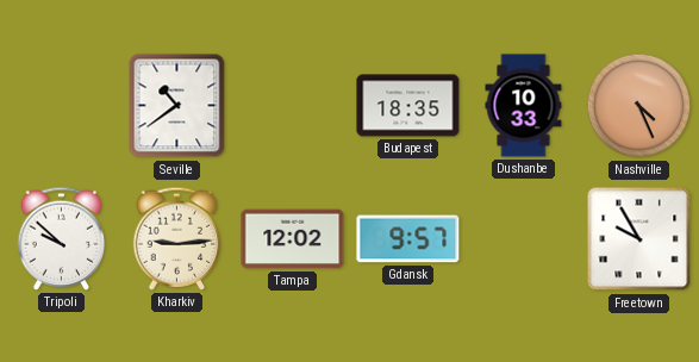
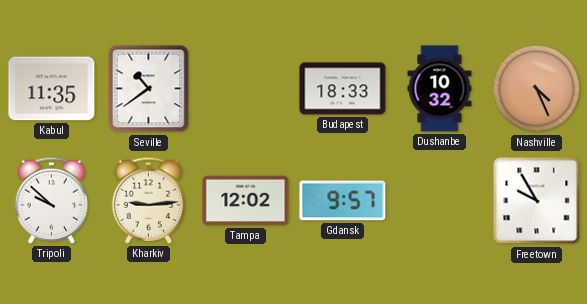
Kabul: none -> 11:35
Budapest: 18:35 -> 18:33
Dushanbe: 10:33 -> 10:32
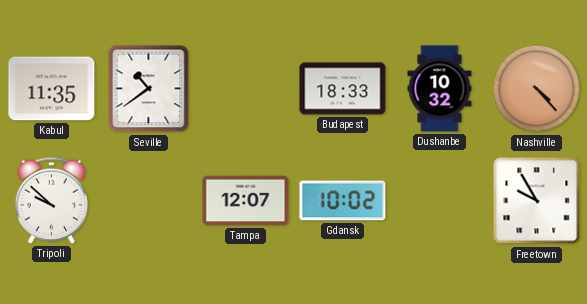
Nashville: 4:26 -> 4:23
Kharkiv: 9:14 -> none
Tampa: 12:02 -> 12:07
Gdansk: 9:57 -> 10:02
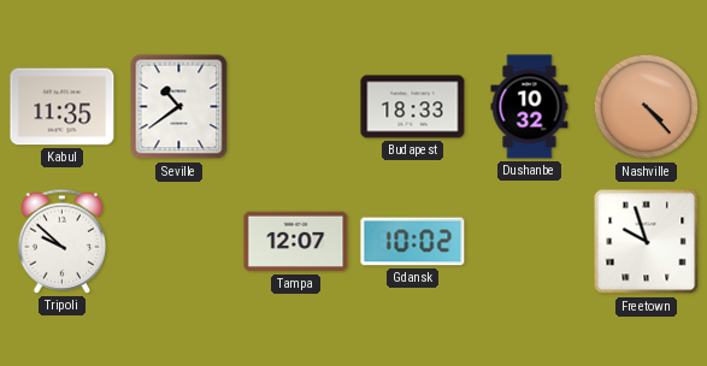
Freetown: 9:55 -> 9:57
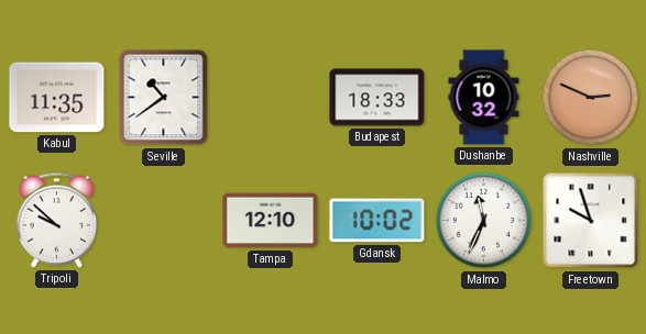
Nashville: 4:23 -> 2:49
Tampa: 12:07 -> 12:10
Malmo: none -> 11:34
